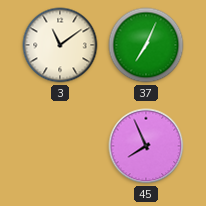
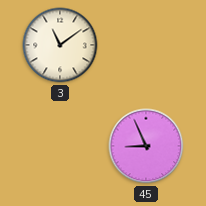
37: 7:04 -> none
45: 7:56 -> 8:56
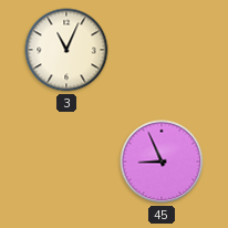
3: 11:09 -> 11:04
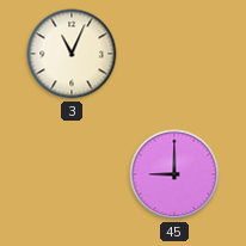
45: 8:56 -> 9:00
